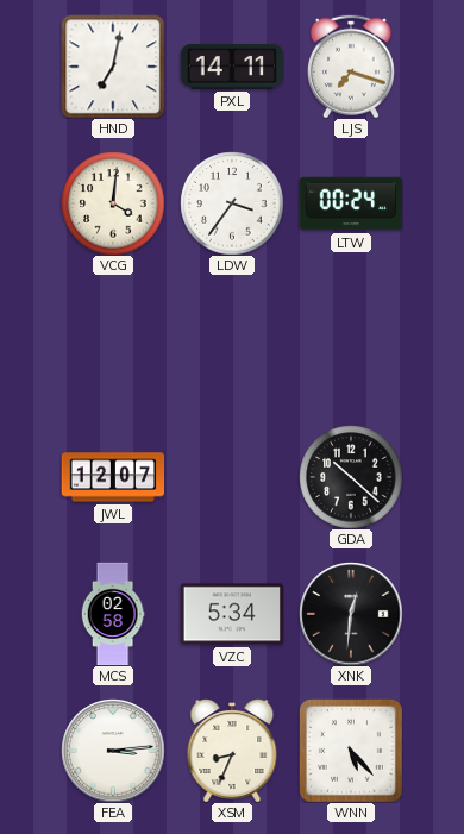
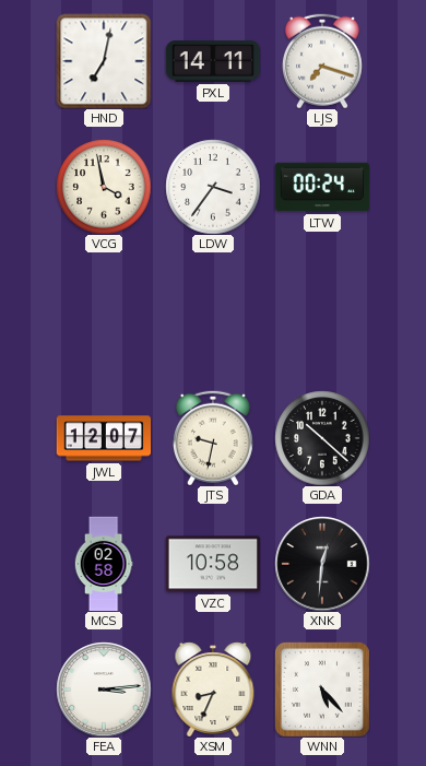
VCG: 4:01 -> 3:58
JTS: none -> 9:32
VZC: 5:34 -> 10:58
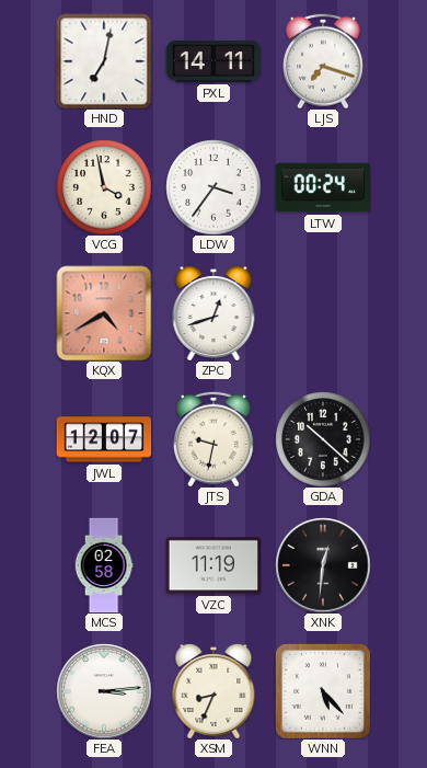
KQX: none -> 4:40
ZPC: none -> 12:42
VZC: 10:58 -> 11:19
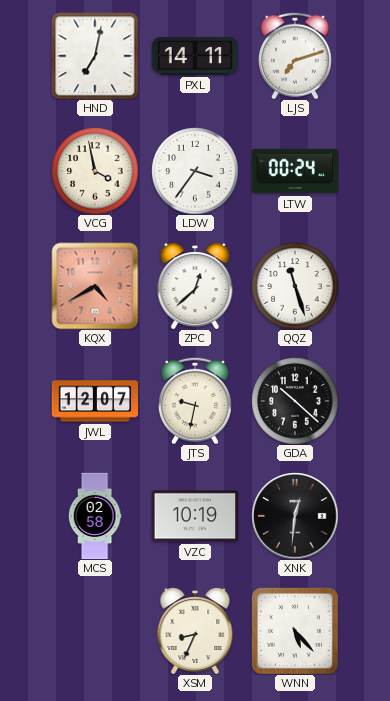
LJS: 7:18 -> 7:12
ZPC: 12:42 -> 12:38
QQZ: none -> 11:27
VZC: 11:19 -> 10:19
FEA: 3:14 -> none
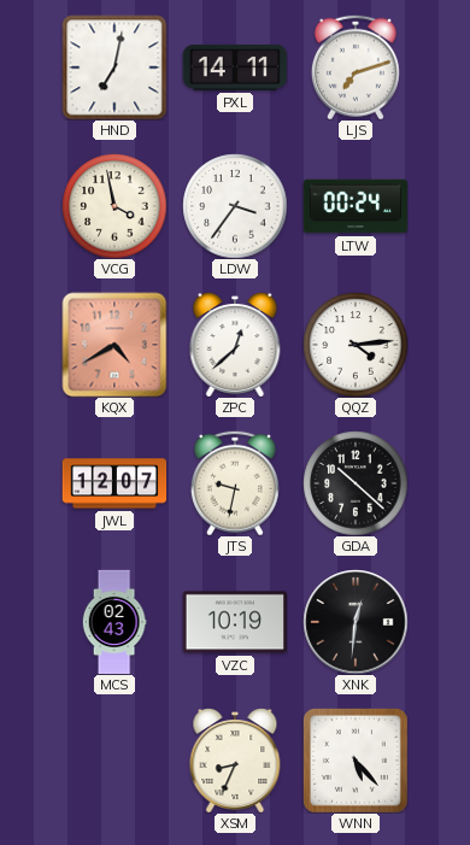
QQZ: 11:27 -> 4:14
MCS: 02:58 -> 02:43
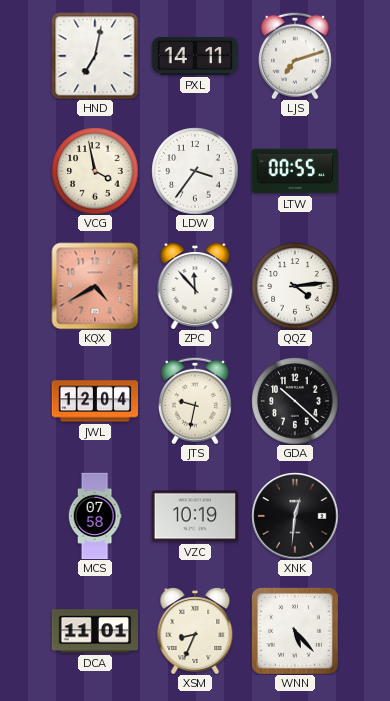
LTW: 00:24 -> 00:55
ZPC: 12:38 -> 11:53
JWL: 12:07 -> 12:04
MCS: 02:43 -> 07:58
DCA: none -> 11:01
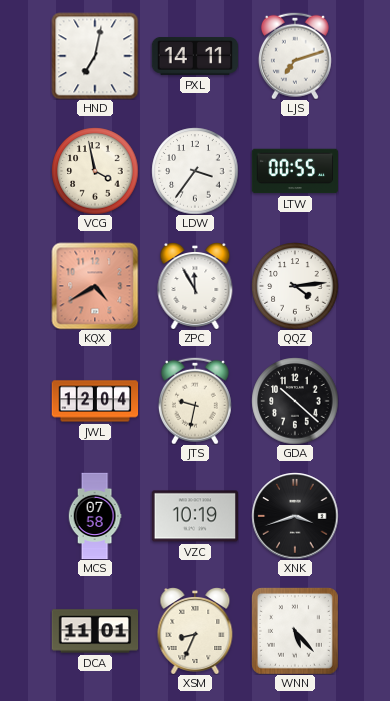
ZPC: 11:53 -> 11:55
XNK: 12:31 -> 3:42
